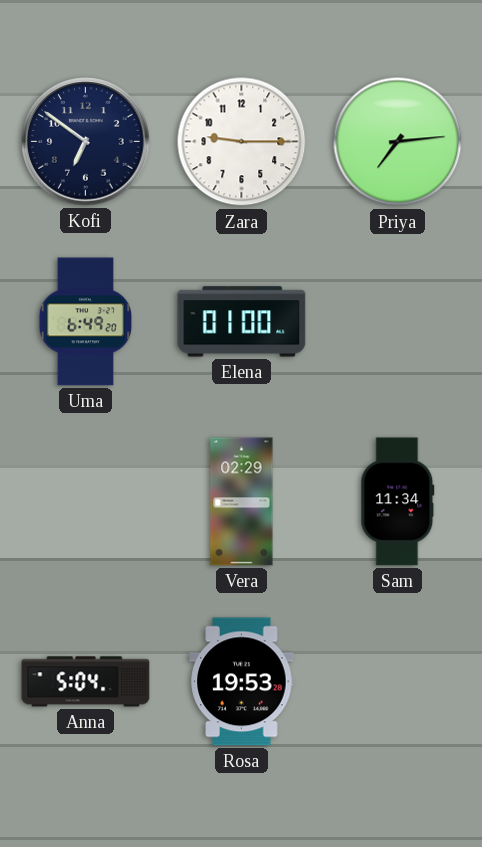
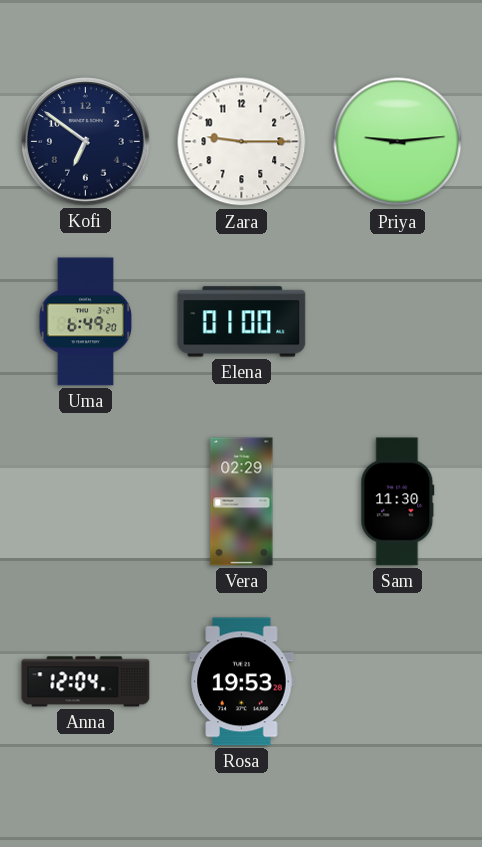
Priya: 7:14 -> 9:14
Sam: 11:34 -> 11:30
Anna: 5:04 -> 12:04
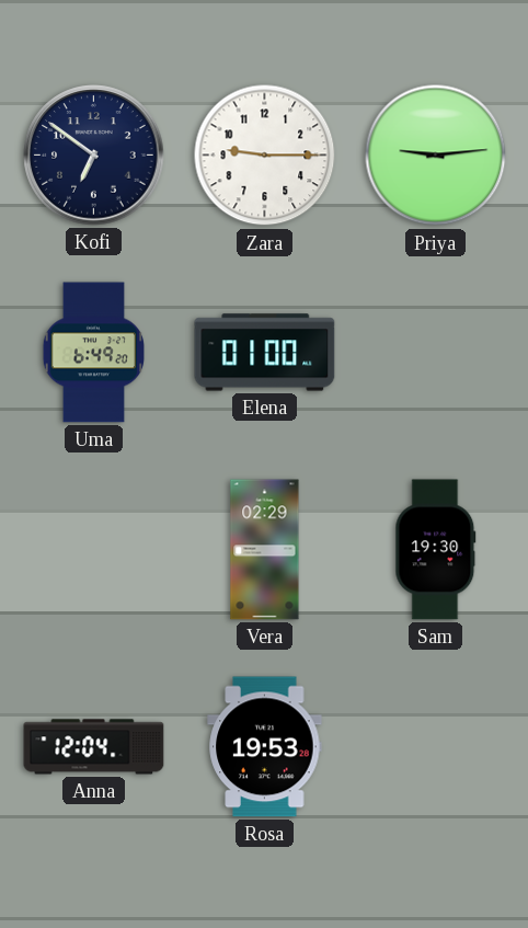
Sam: 11:30 -> 19:30
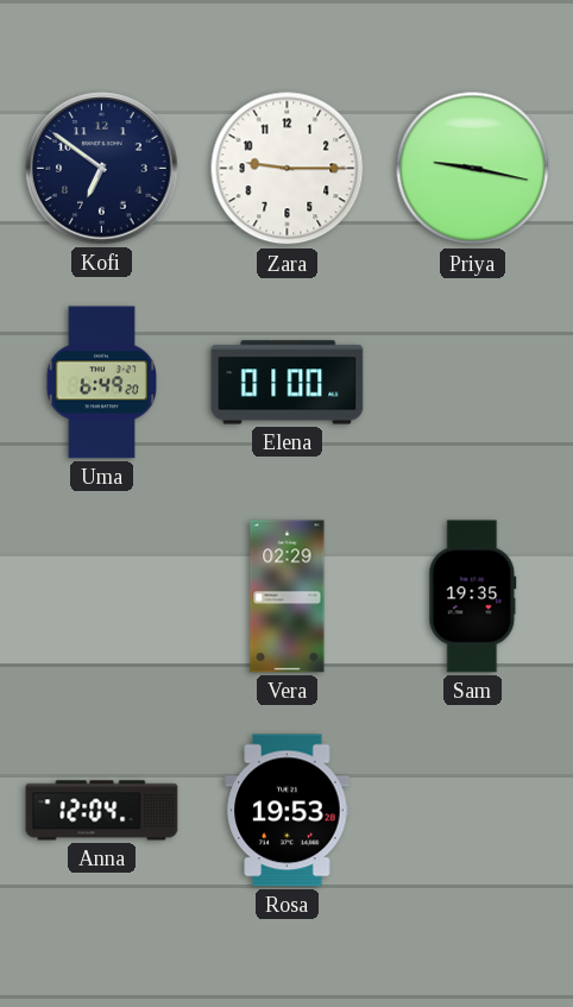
Priya: 9:14 -> 9:17
Sam: 19:30 -> 19:35
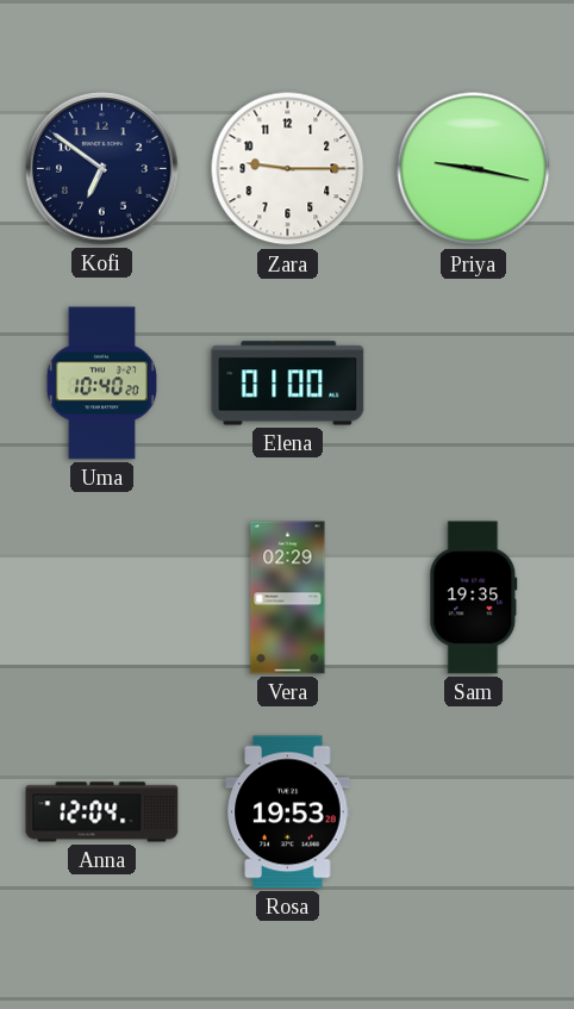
Uma: 6:49 -> 10:40
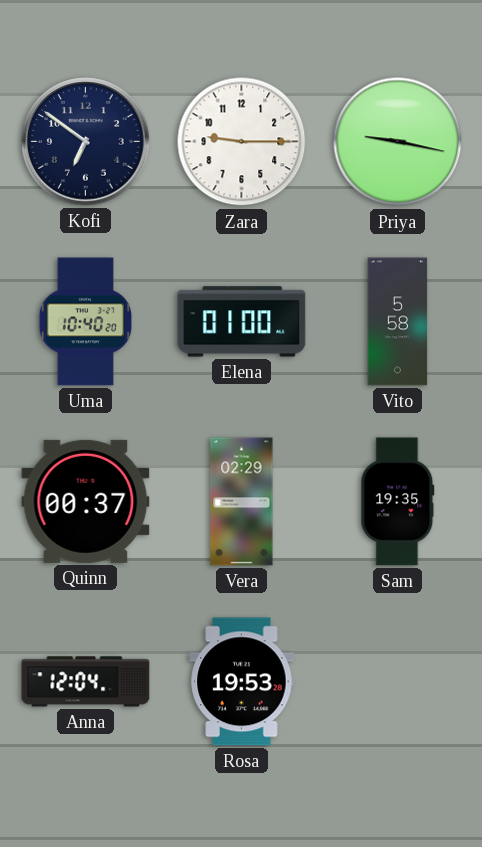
Vito: none -> 5:58
Quinn: none -> 00:37
